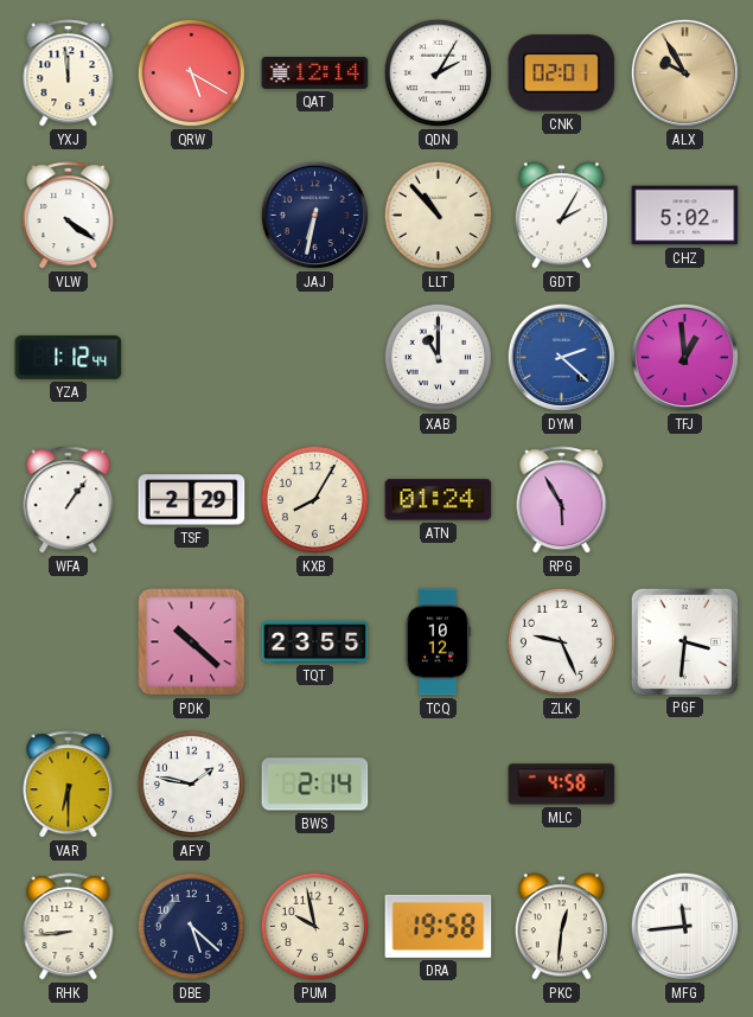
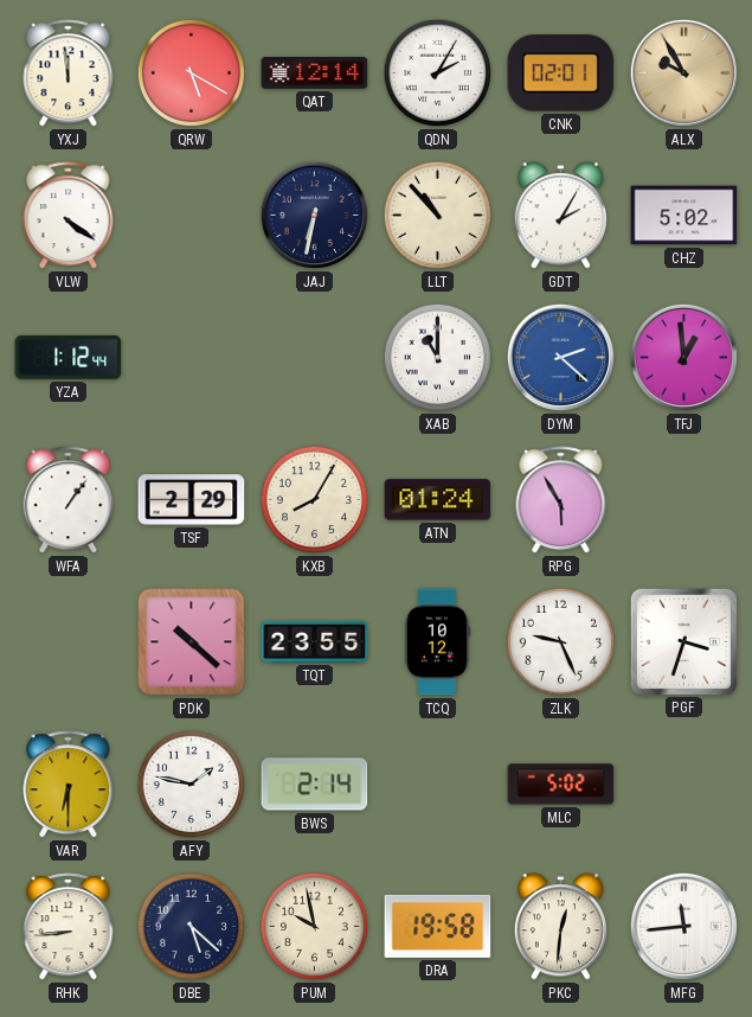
PGF: 3:31 -> 3:33
MLC: 4:58 -> 5:02
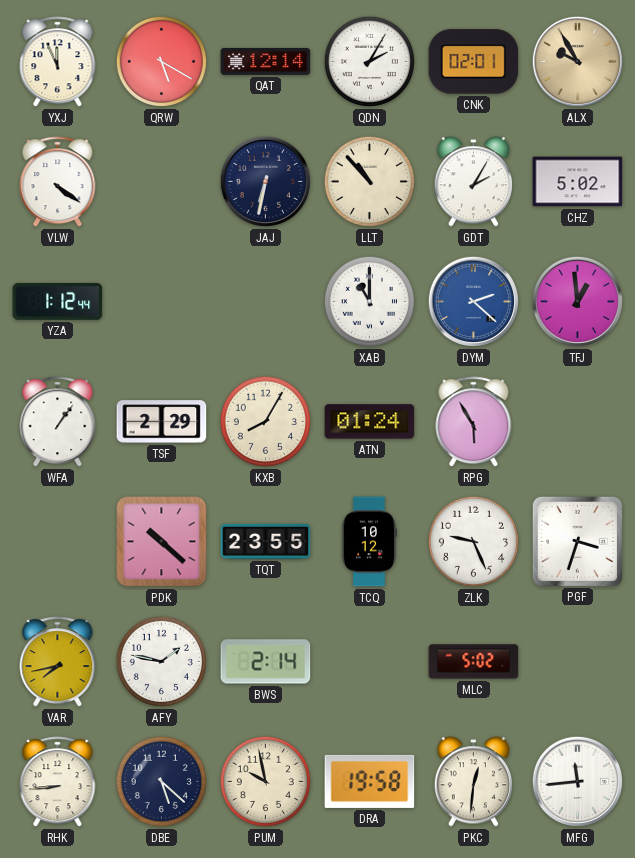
YXJ: 11:59 -> 11:56
VAR: 6:30 -> 7:43
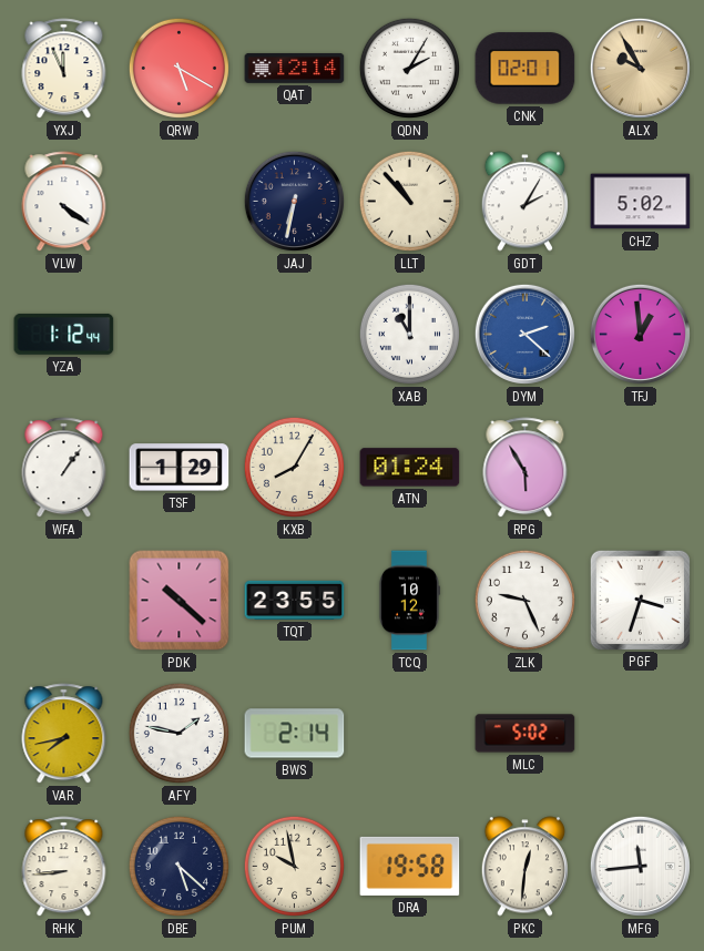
TSF: 2:29 -> 1:29
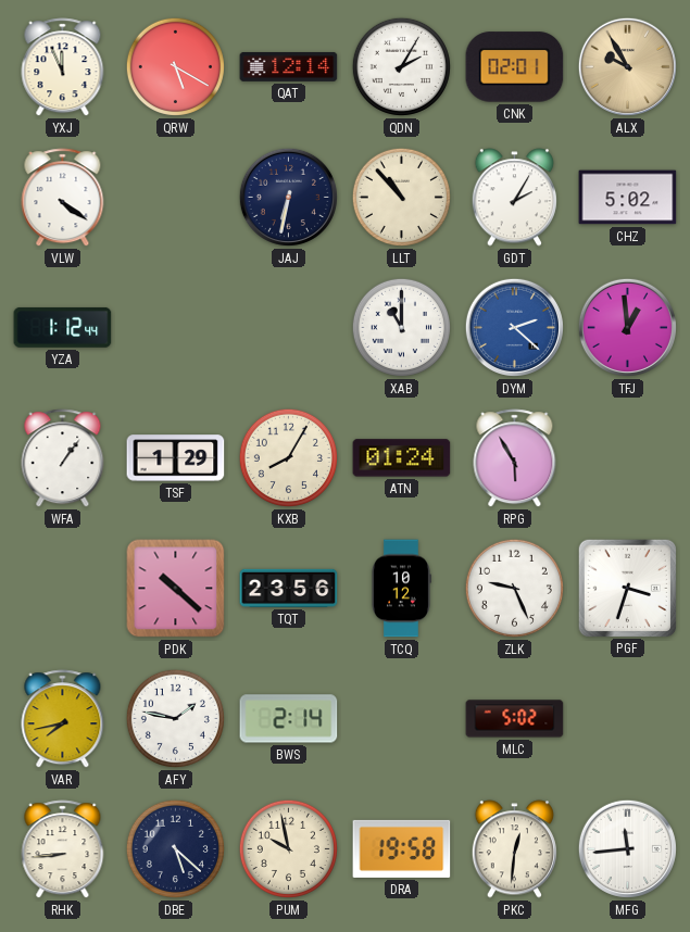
TQT: 23:55 -> 23:56
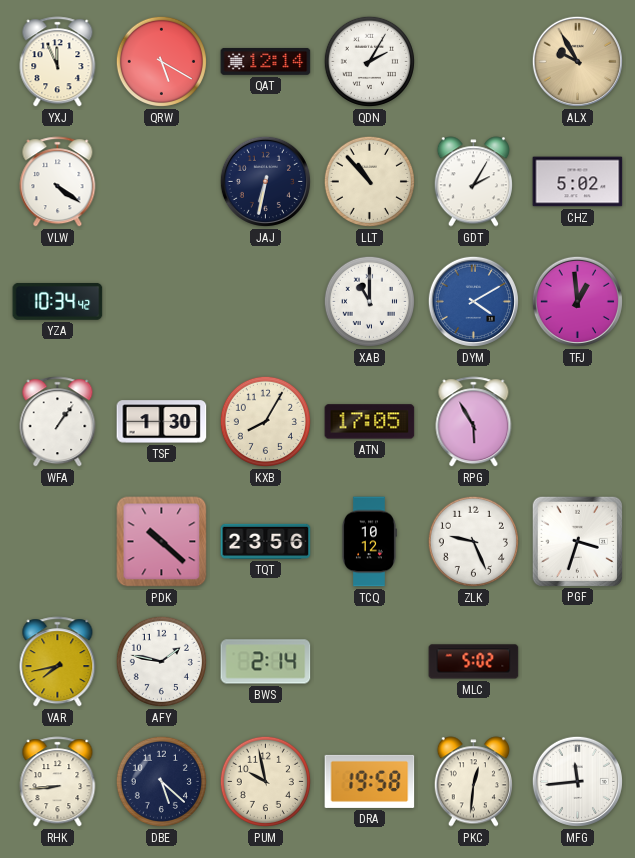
CNK: 02:01 -> none
YZA: 1:12 -> 10:34
DYM: 2:22 -> 4:10
TSF: 1:29 -> 1:30
ATN: 01:24 -> 17:05
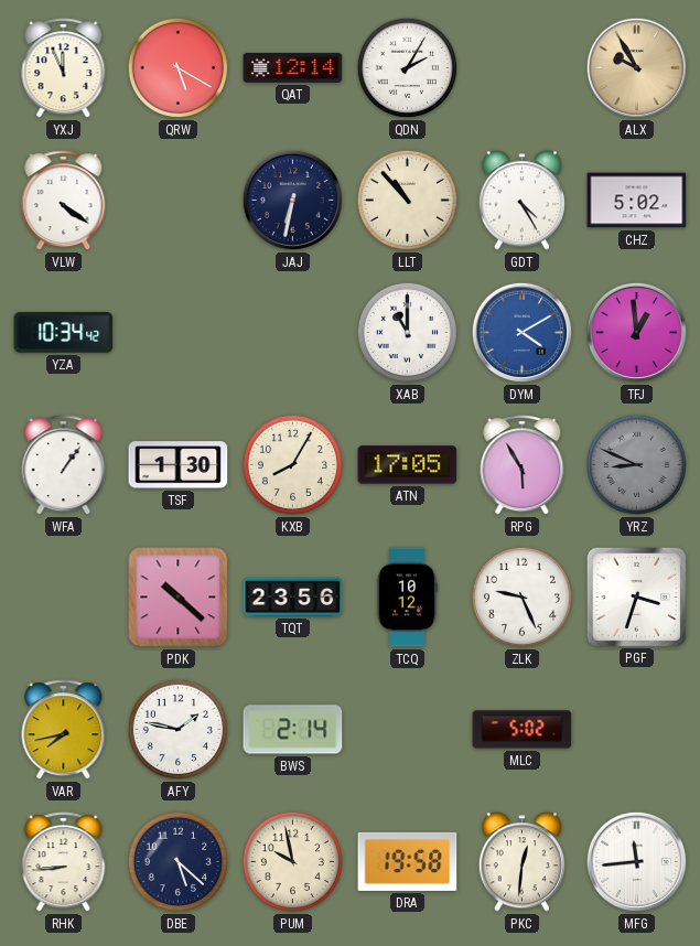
GDT: 2:05 -> 4:25
YRZ: none -> 8:49
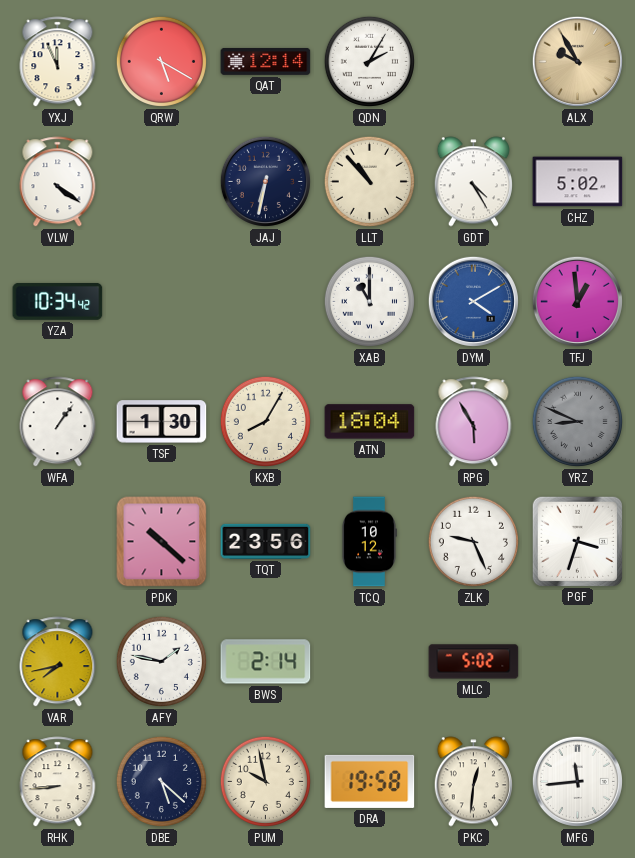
ATN: 17:05 -> 18:04
